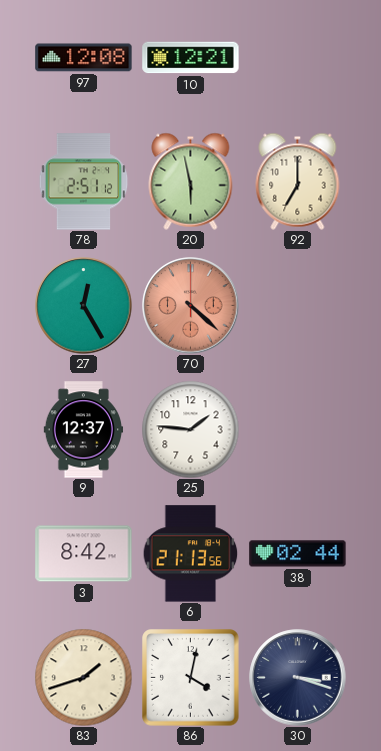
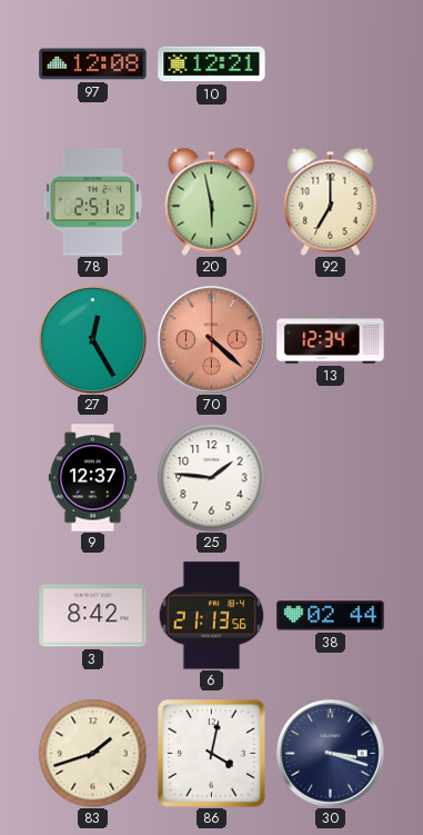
13: none -> 12:34
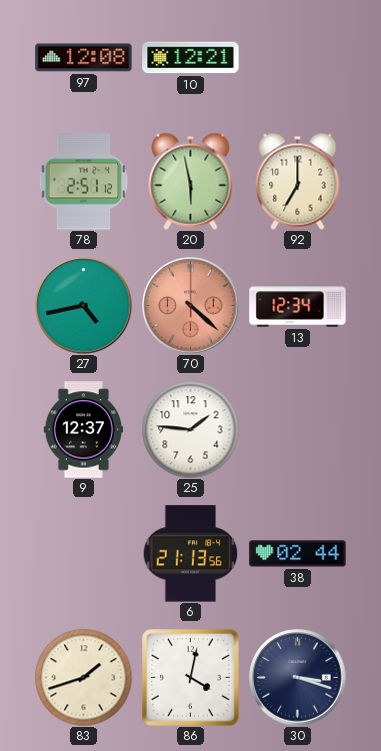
27: 12:25 -> 4:43
3: 8:42 -> none
